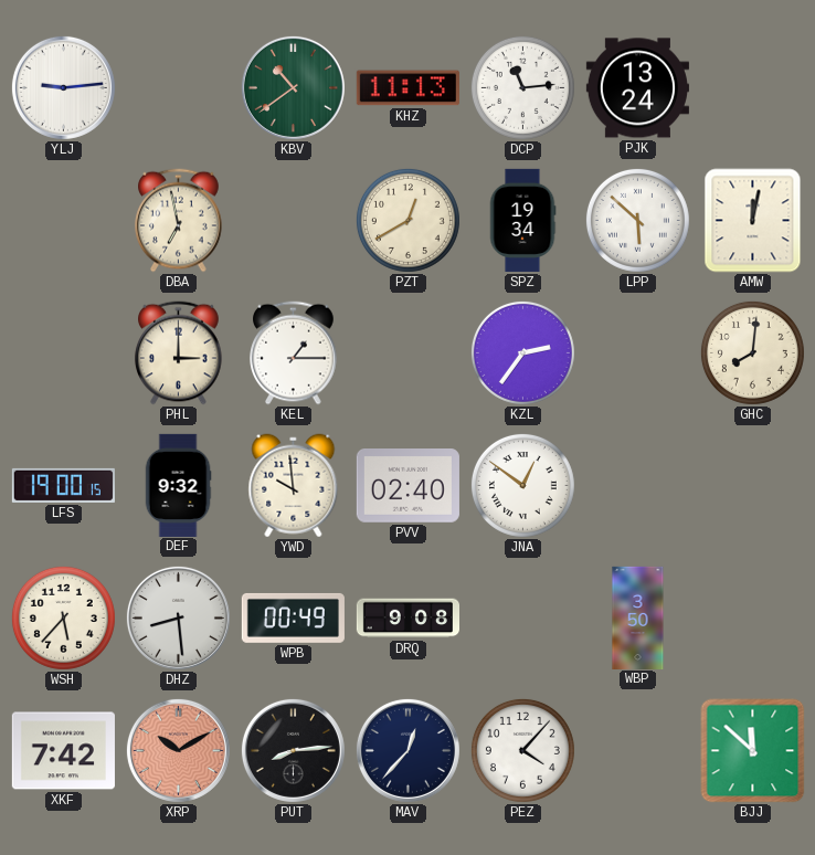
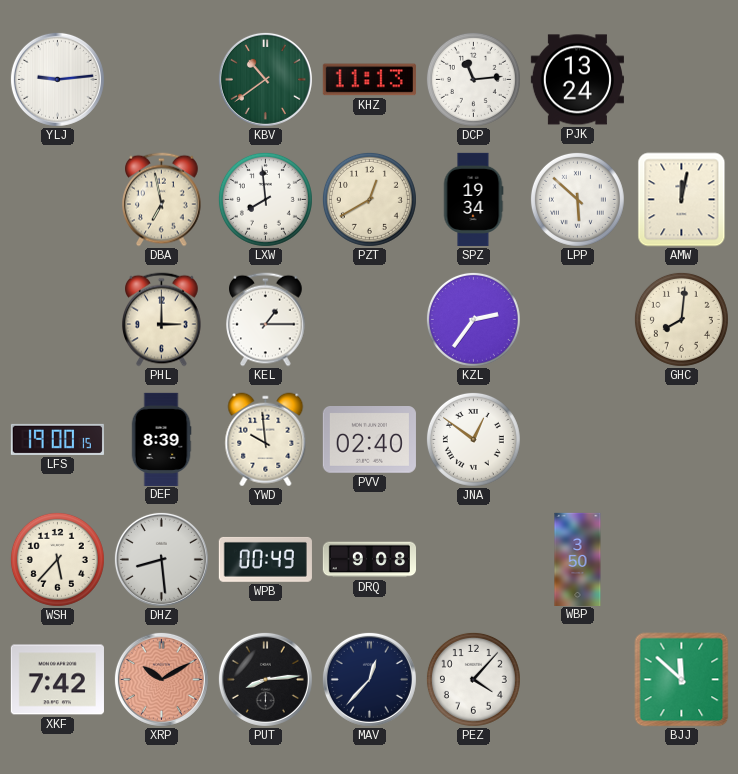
LXW: none -> 7:59
DEF: 9:32 -> 8:39
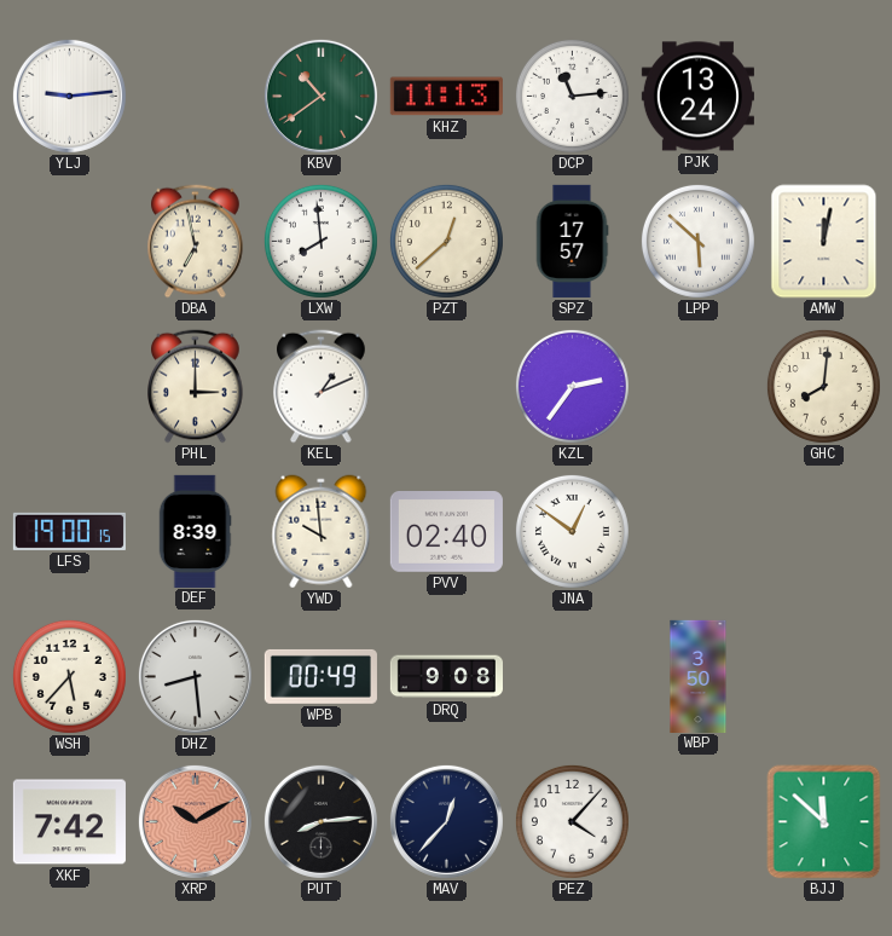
PZT: 12:40 -> 12:38
SPZ: 19:34 -> 17:57
KEL: 1:15 -> 1:11
